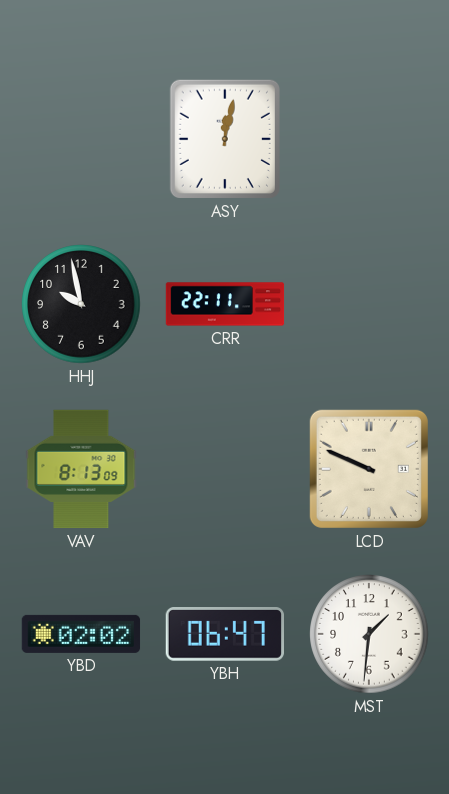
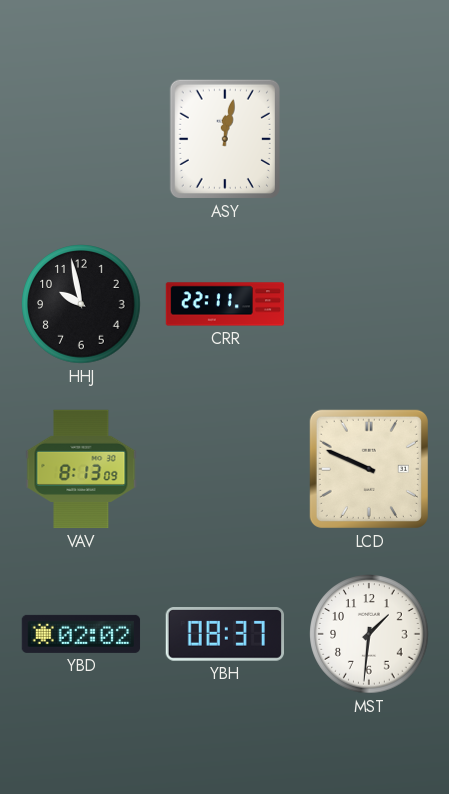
YBH: 06:47 -> 08:37
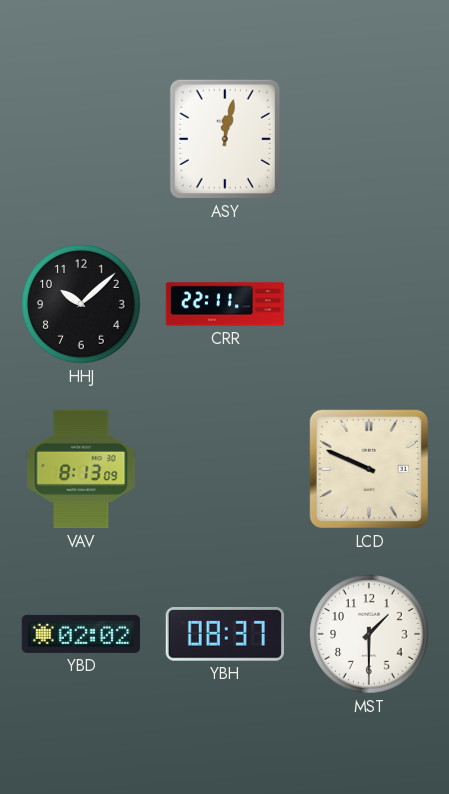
HHJ: 9:58 -> 10:08
MST: 1:31 -> 1:30
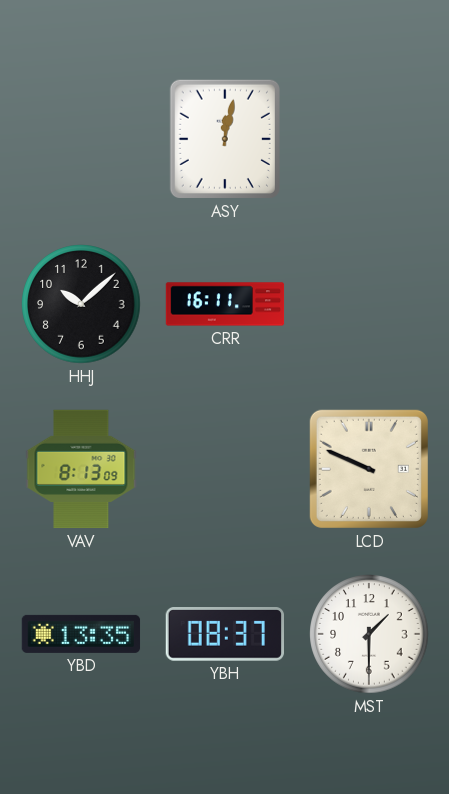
CRR: 22:11 -> 16:11
YBD: 02:02 -> 13:35
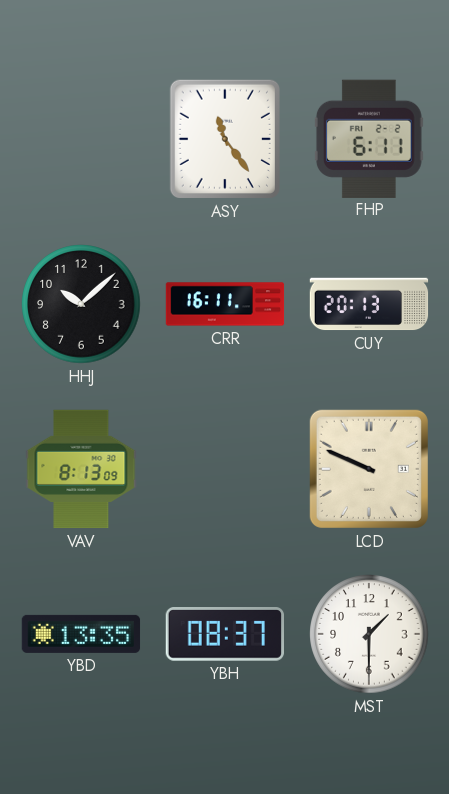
ASY: 12:02 -> 11:24
FHP: none -> 6:11
CUY: none -> 20:13
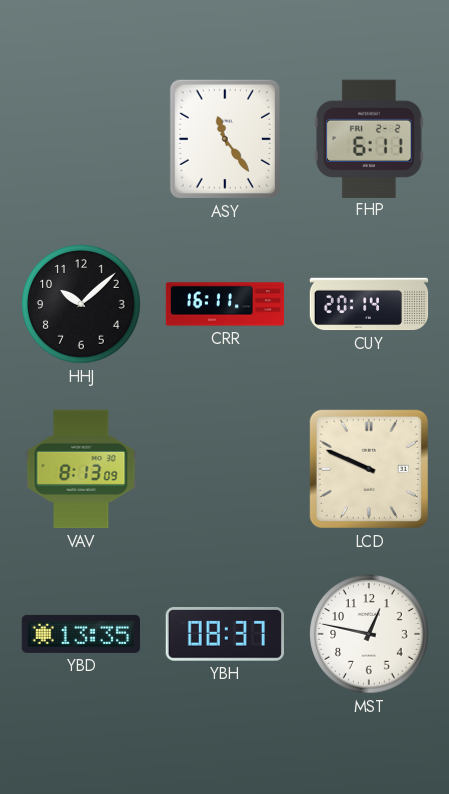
CUY: 20:13 -> 20:14
MST: 1:30 -> 12:47
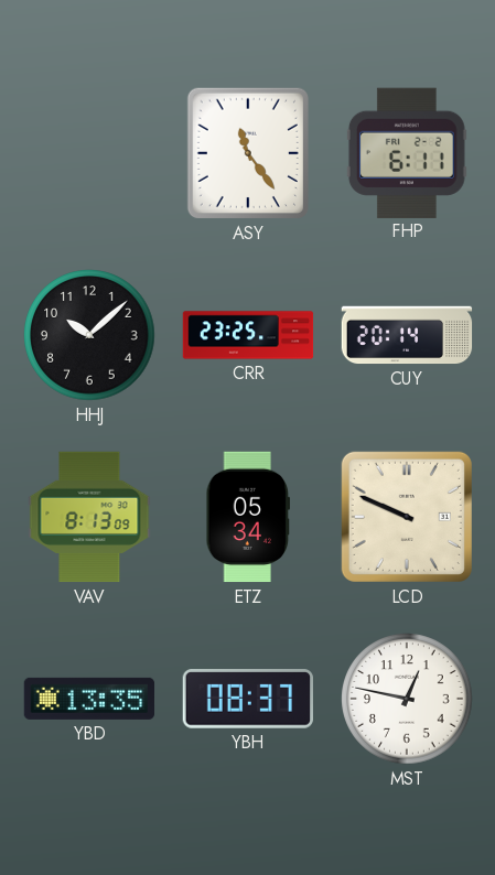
CRR: 16:11 -> 23:25
ETZ: none -> 05:34
